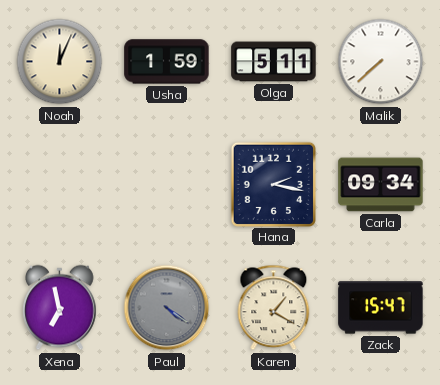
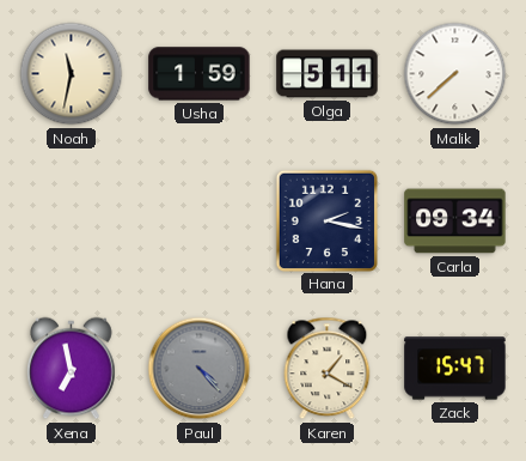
Noah: 12:04 -> 11:32
Paul: 4:21 -> 4:23
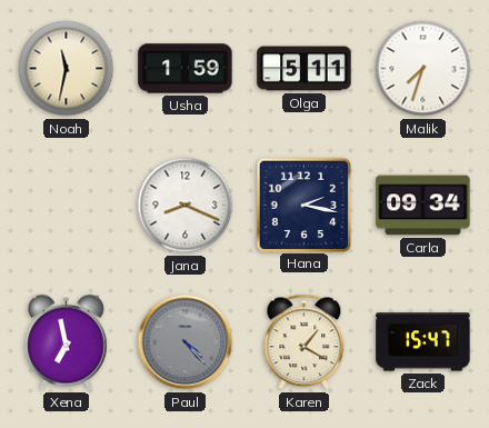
Malik: 7:38 -> 7:33
Jana: none -> 8:19
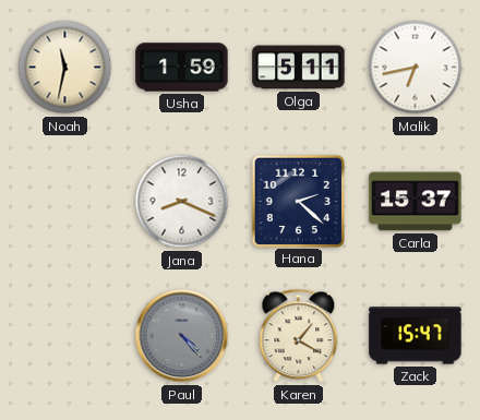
Malik: 7:33 -> 6:43
Hana: 2:17 -> 2:22
Carla: 09:34 -> 15:37
Xena: 6:58 -> none
